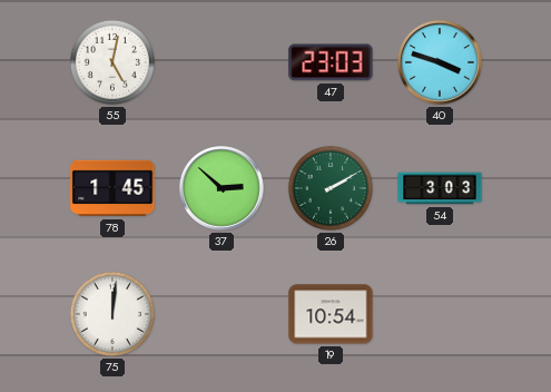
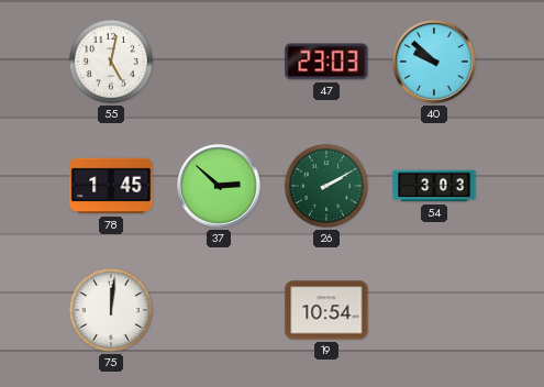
40: 3:48 -> 9:52
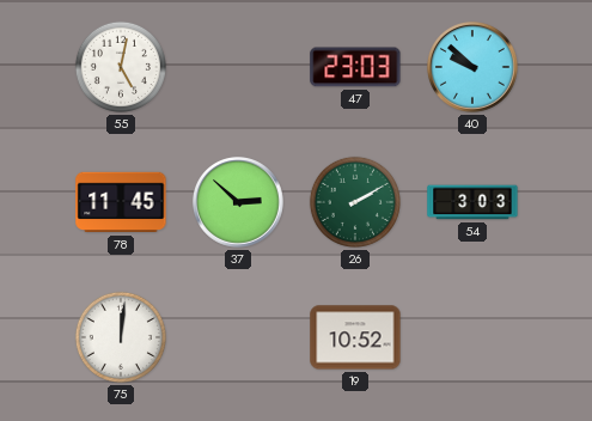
78: 1:45 -> 11:45
19: 10:54 -> 10:52
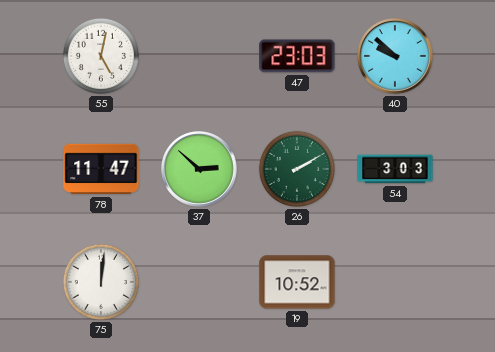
78: 11:45 -> 11:47
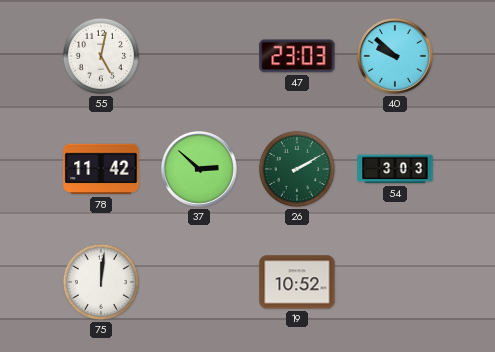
78: 11:47 -> 11:42
